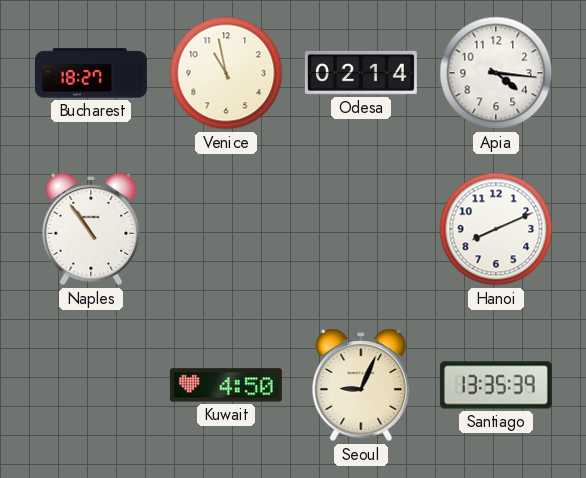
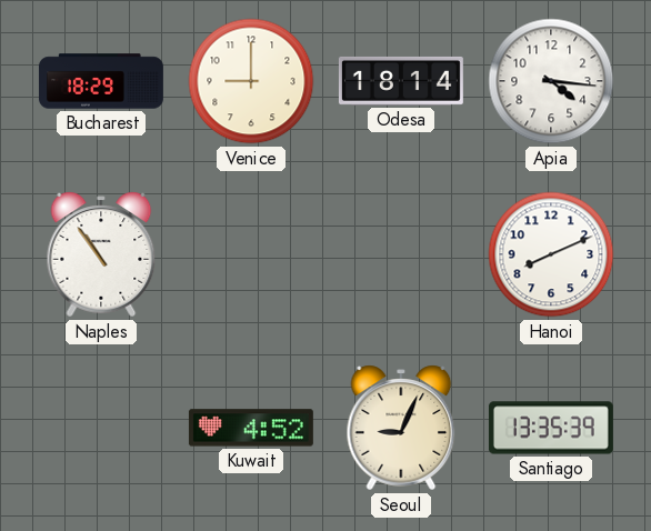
Bucharest: 18:27 -> 18:29
Venice: 10:58 -> 9:00
Odesa: 02:14 -> 18:14
Kuwait: 4:50 -> 4:52
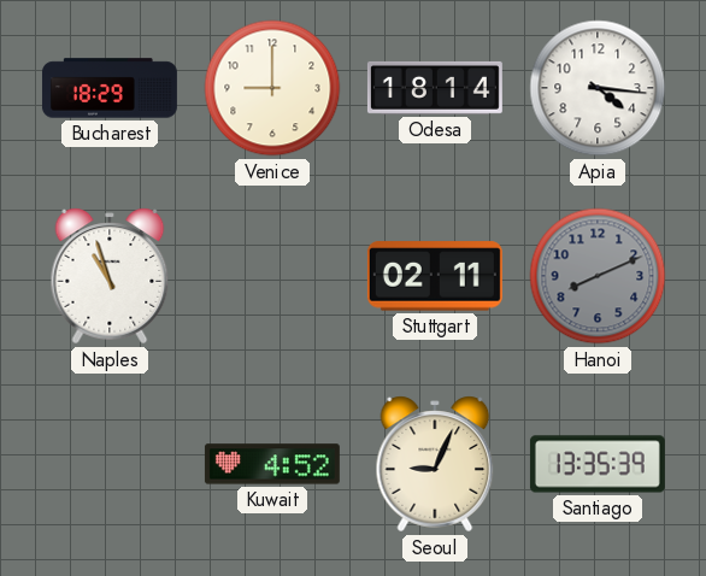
Naples: 10:54 -> 10:57
Stuttgart: none -> 02:11
Hanoi dial: white -> grey
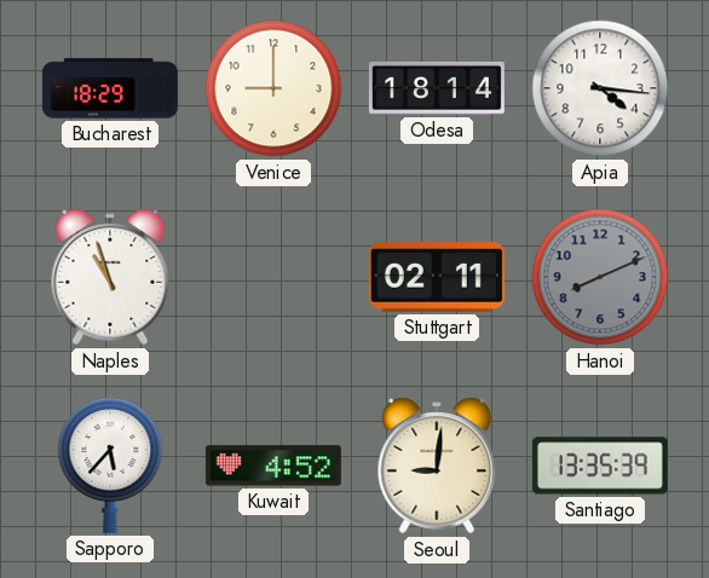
Sapporo: none -> 5:37
Seoul: 9:04 -> 9:01
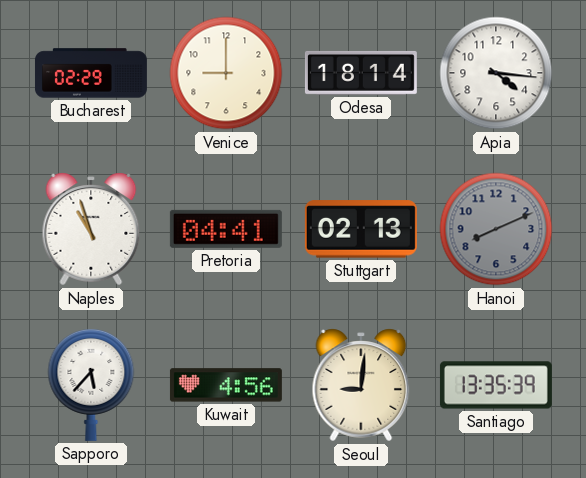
Bucharest: 18:29 -> 02:29
Pretoria: none -> 04:41
Stuttgart: 02:11 -> 02:13
Kuwait: 4:52 -> 4:56
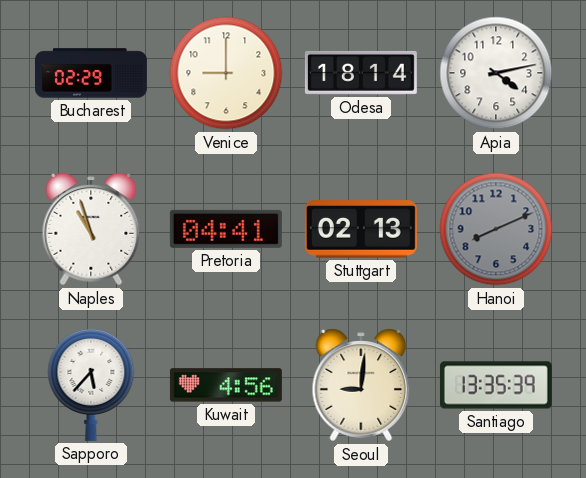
Apia: 4:16 -> 4:13
